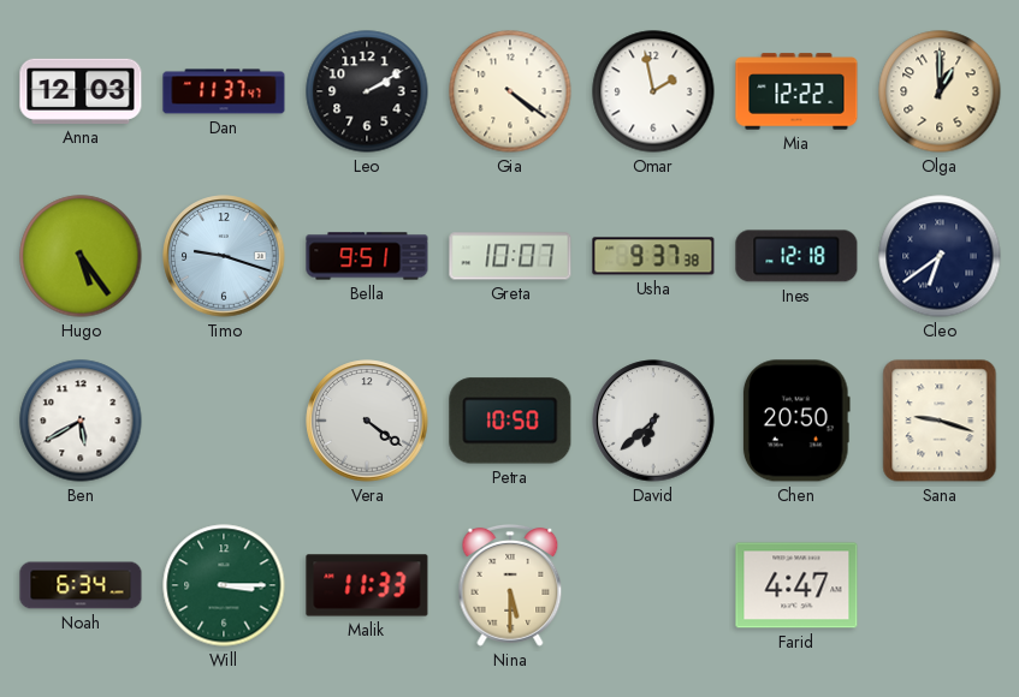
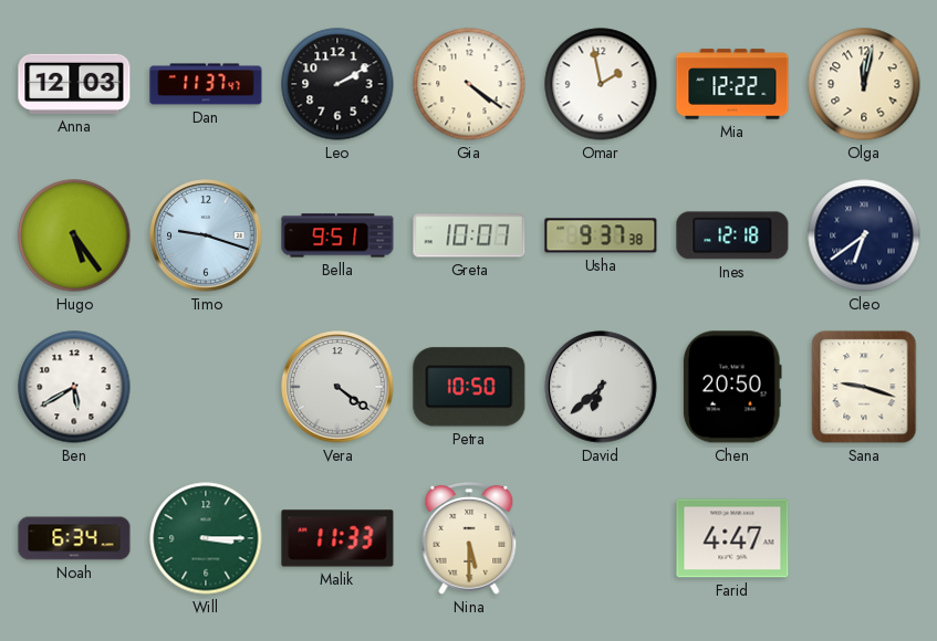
Olga: 1:00 -> 12:02
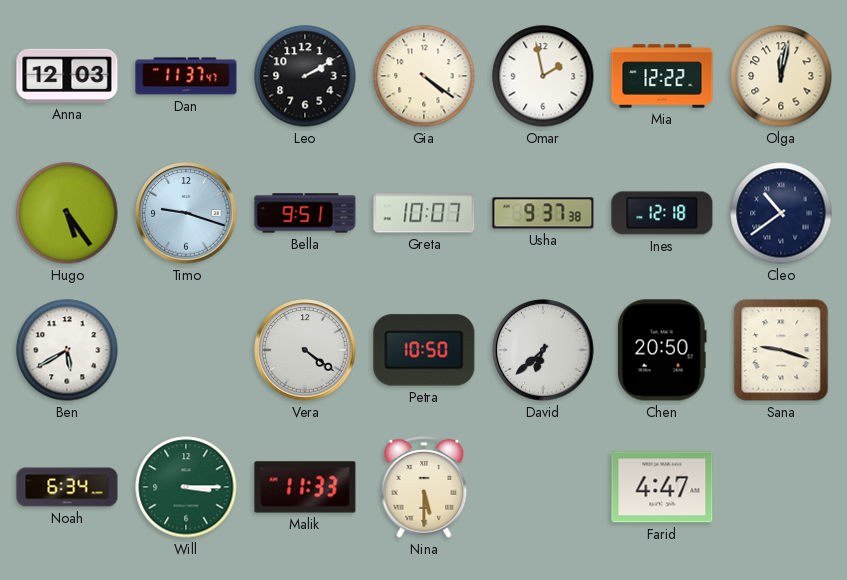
Cleo: 6:39 -> 10:39
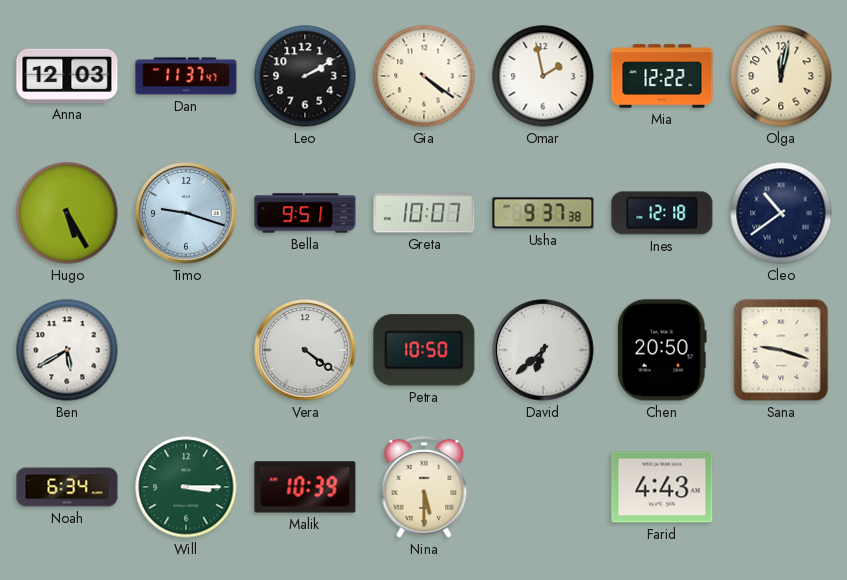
Hugo: 5:24 -> 5:25
Malik: 11:33 -> 10:39
Farid: 4:47 -> 4:43
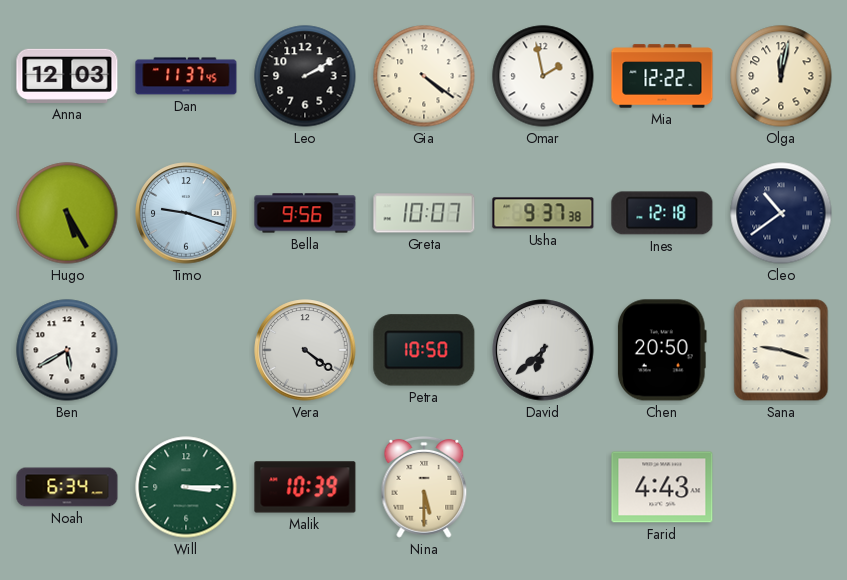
Dan: 11:37:47 -> 11:37:45
Bella: 9:51 -> 9:56
